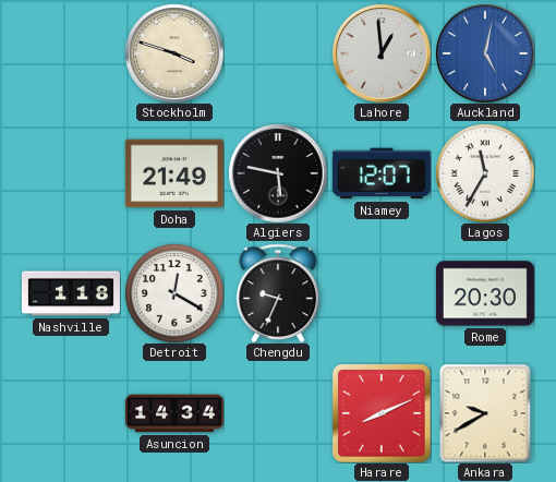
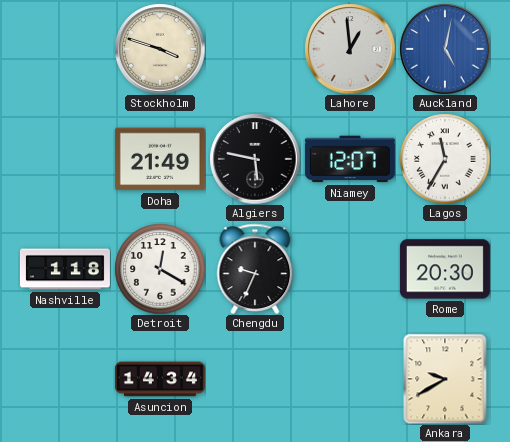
Harare: 8:11 -> none
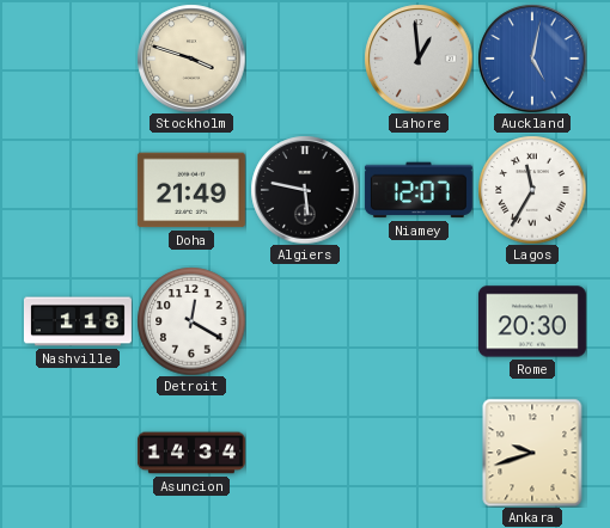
Chengdu: 9:34 -> none
Ankara: 9:40 -> 9:42
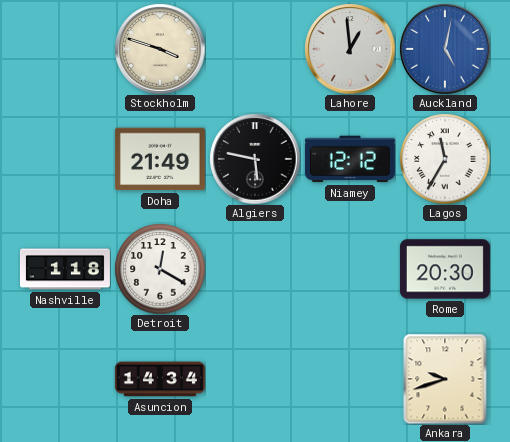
Niamey: 12:07 -> 12:12
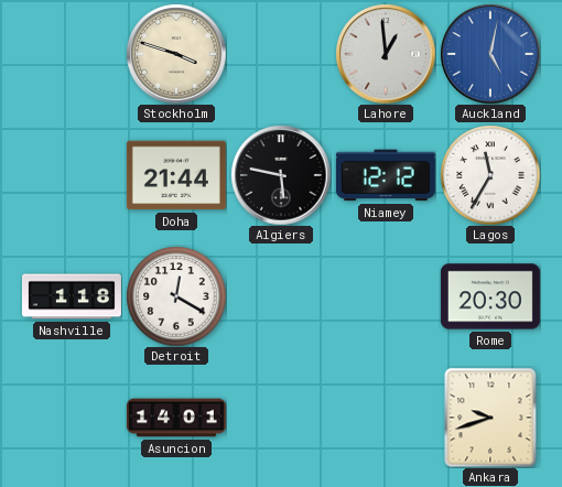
Doha: 21:49 -> 21:44
Asuncion: 14:34 -> 14:01
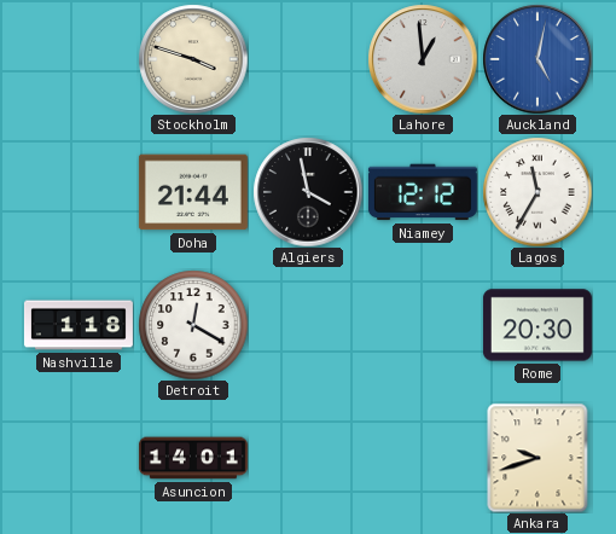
Algiers: 5:47 -> 3:58
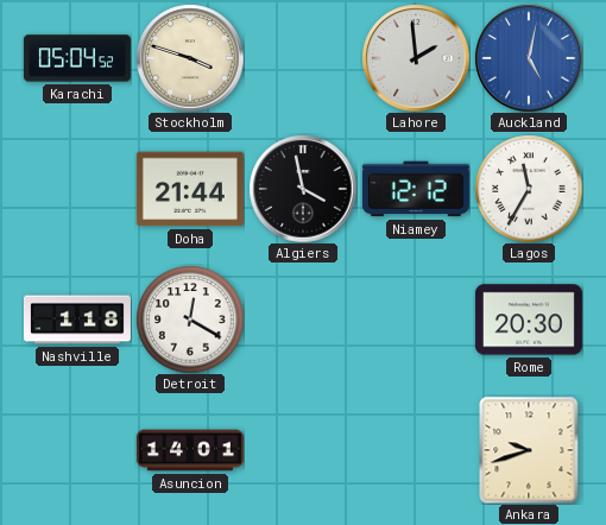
Karachi: none -> 05:04
Lahore: 12:59 -> 1:59
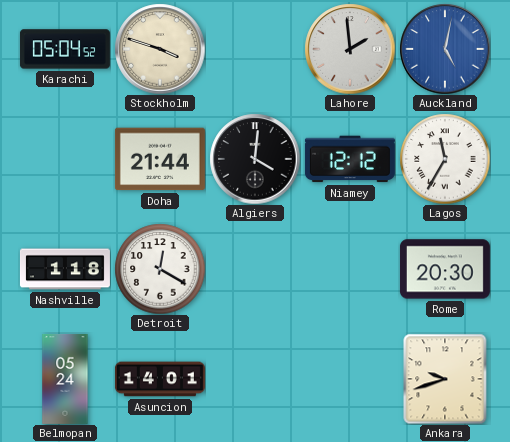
Algiers: 3:58 -> 4:01
Belmopan: none -> 05:24
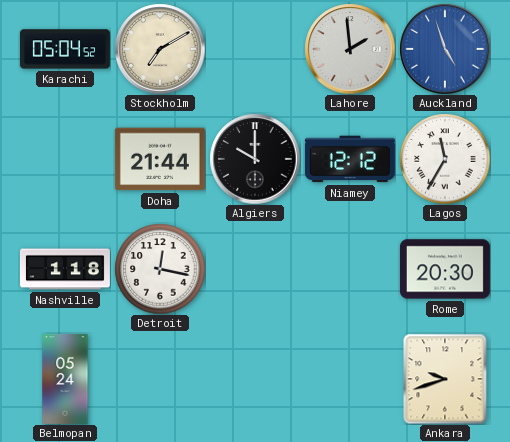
Stockholm: 3:48 -> 7:10
Auckland: 5:02 -> 4:57
Algiers: 4:01 -> 10:00
Detroit: 12:20 -> 12:17
Asuncion: 14:01 -> none
